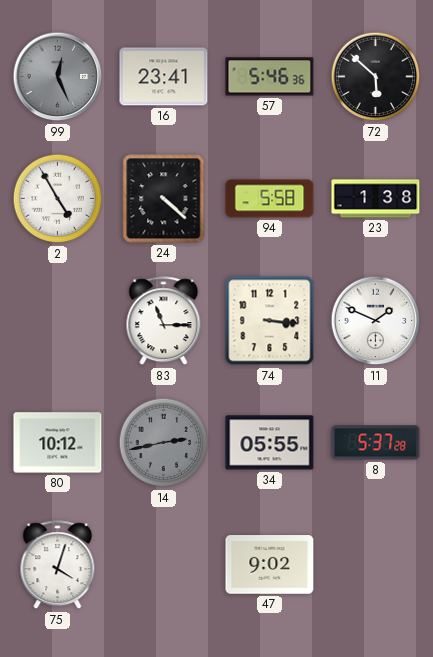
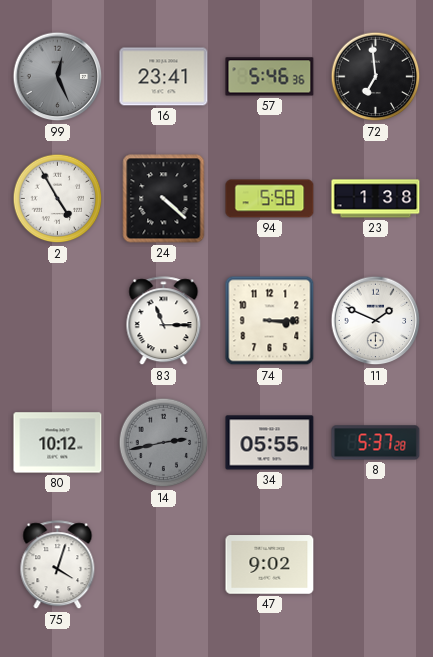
72: 5:52 -> 6:59
74: 3:16 -> 3:15
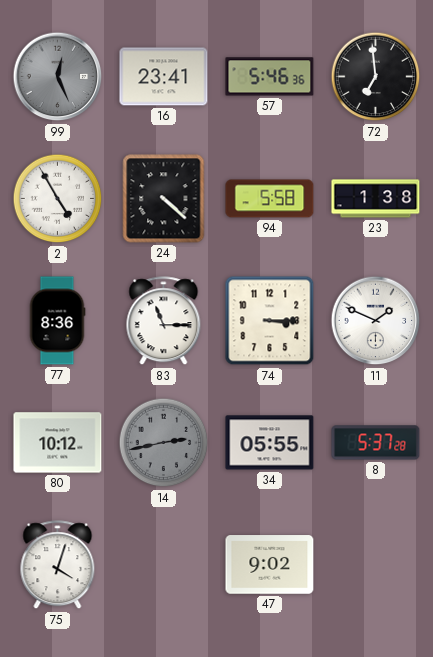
77: none -> 8:36
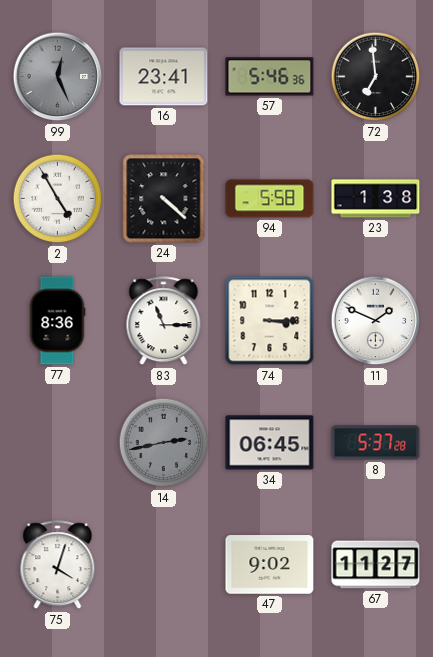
80: 10:12 -> none
34: 05:55 -> 06:45
67: none -> 11:27
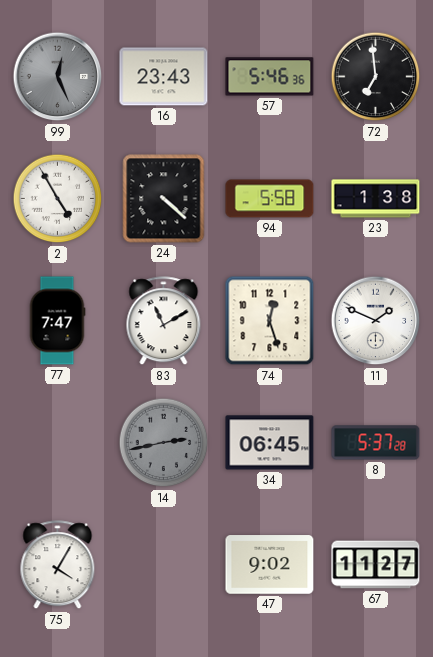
16: 23:41 -> 23:43
77: 8:36 -> 7:47
83: 11:15 -> 11:10
74: 3:15 -> 12:27
75: 4:03 -> 4:05
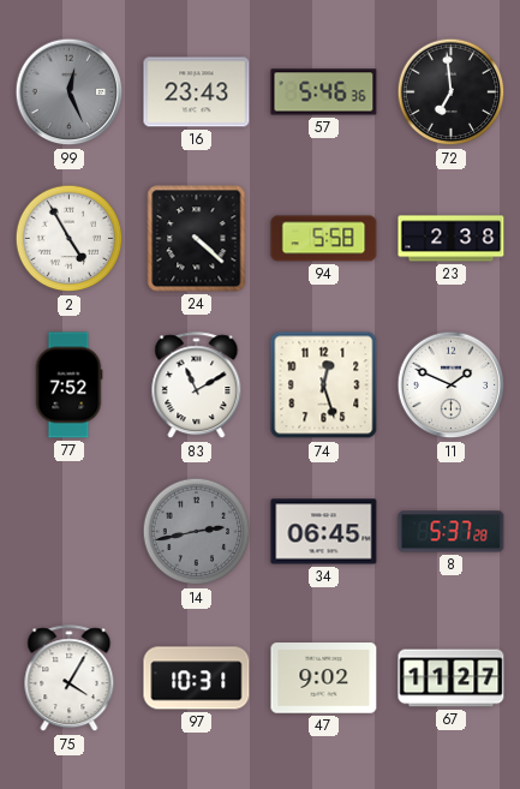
23: 1:38 -> 2:38
77: 7:47 -> 7:52
97: none -> 10:31
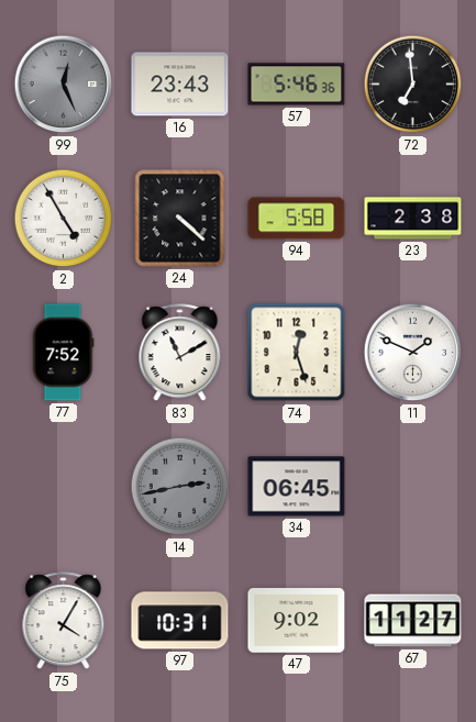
8: 5:37 -> none
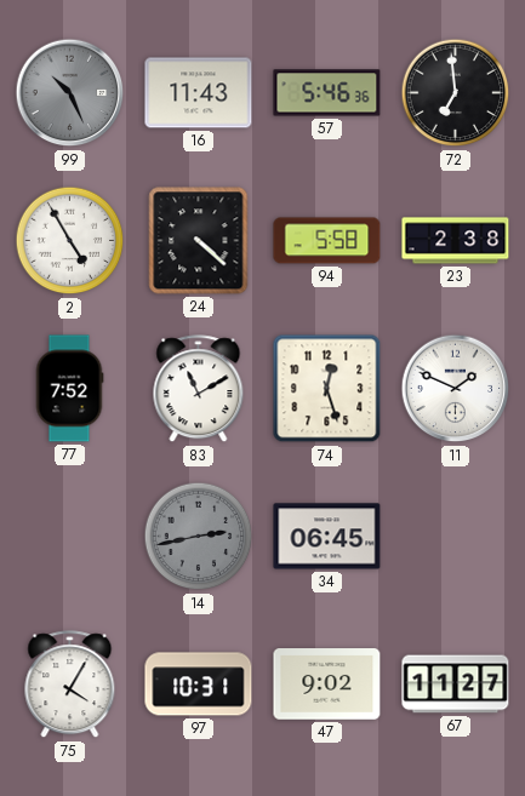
99: 12:26 -> 10:26
16: 23:43 -> 11:43
